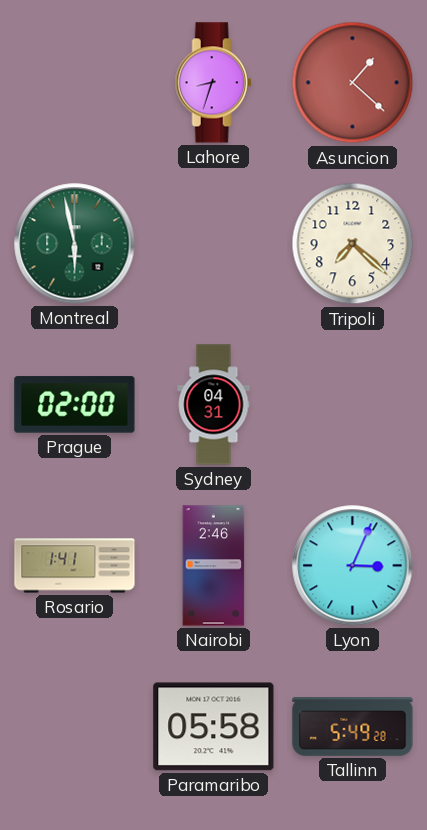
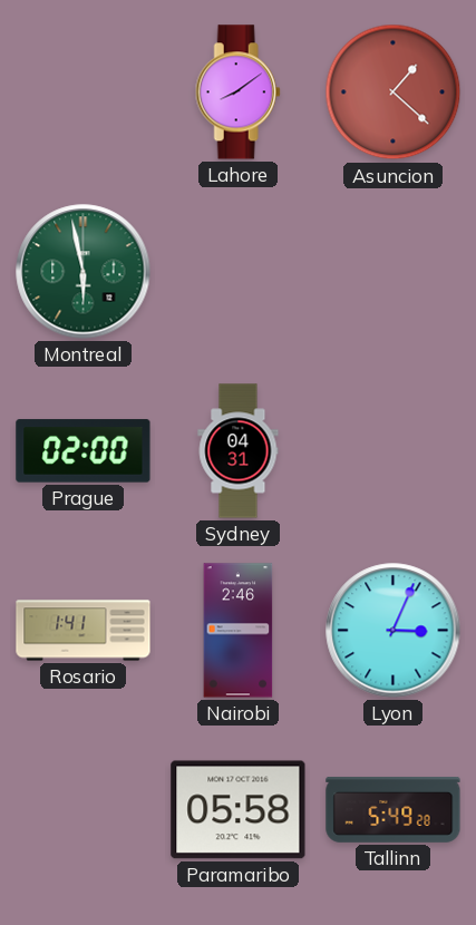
Lahore: 8:33 -> 8:09
Tripoli: 7:22 -> none
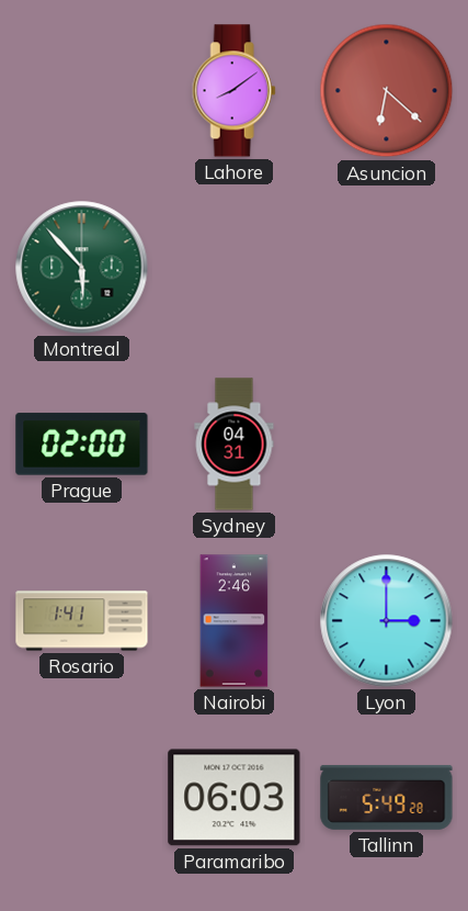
Asuncion: 1:22 -> 6:22
Montreal: 5:58 -> 5:53
Lyon: 3:04 -> 3:00
Paramaribo: 05:58 -> 06:03
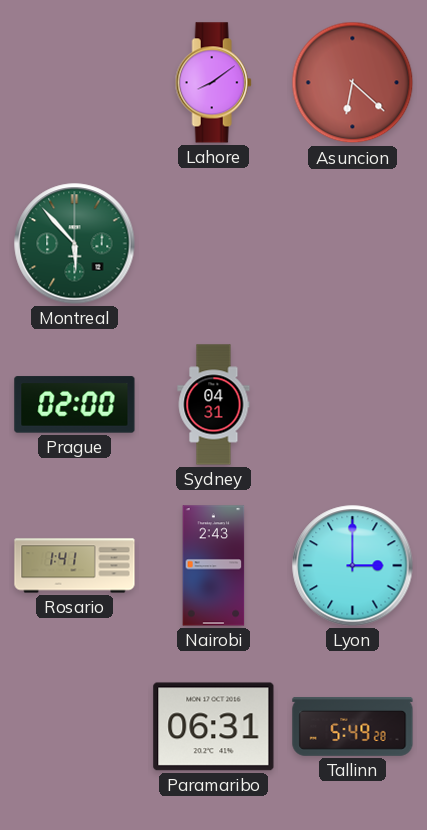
Nairobi: 2:46 -> 2:43
Paramaribo: 06:03 -> 06:31
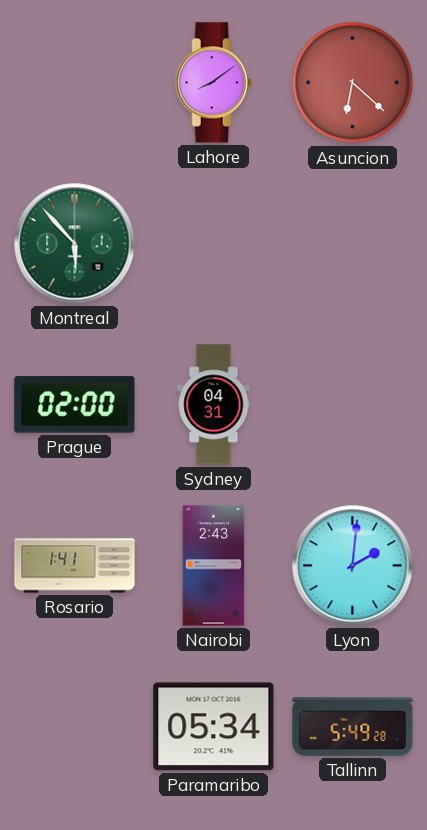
Lyon: 3:00 -> 2:01
Paramaribo: 06:31 -> 05:34
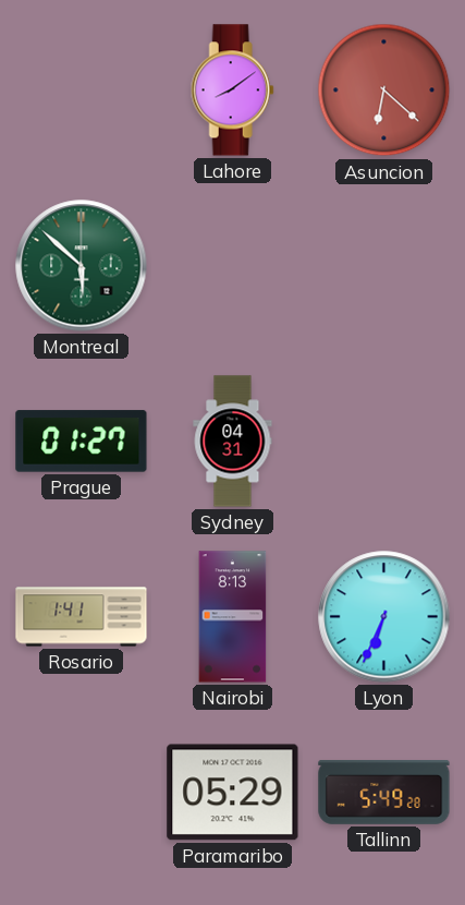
Montreal: 5:53 -> 5:52
Prague: 02:00 -> 01:27
Nairobi: 2:43 -> 8:13
Lyon: 2:01 -> 6:34
Paramaribo: 05:34 -> 05:29
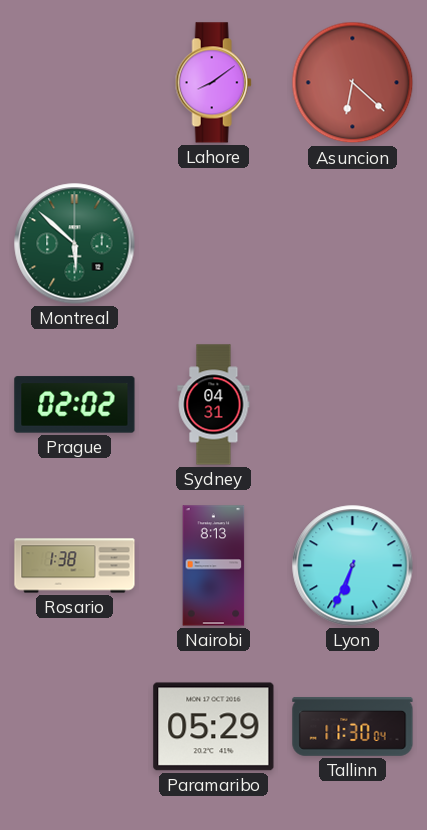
Prague: 01:27 -> 02:02
Rosario: 1:41 -> 1:38
Tallinn: 5:49 -> 11:30
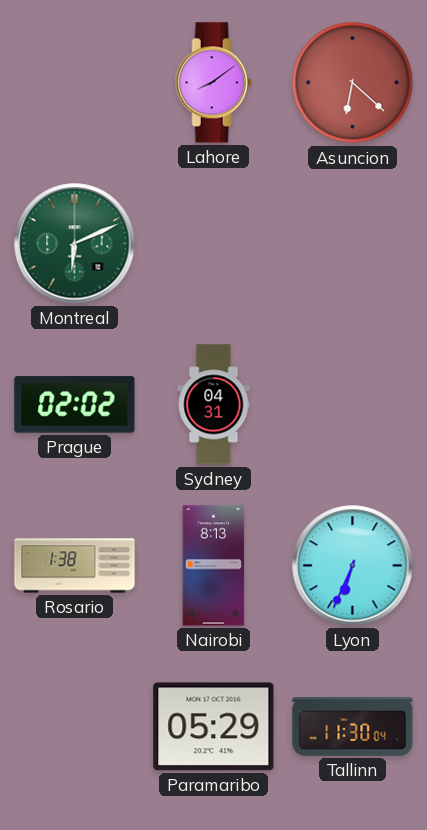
Montreal: 5:52 -> 6:11
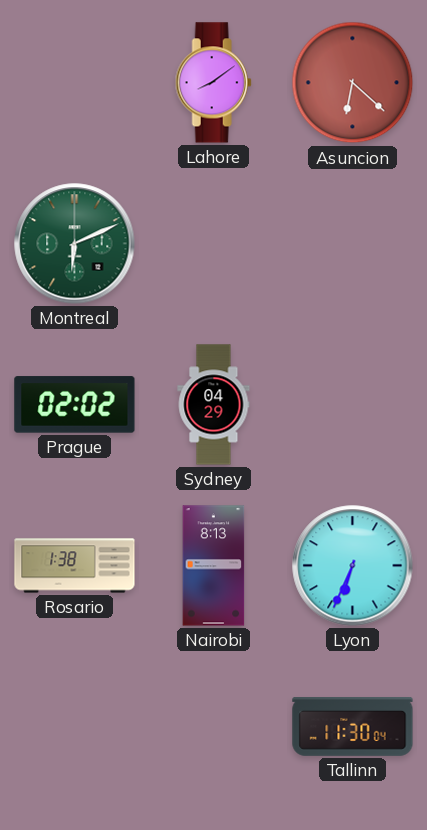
Sydney: 04:31 -> 04:29
Paramaribo: 05:29 -> none
